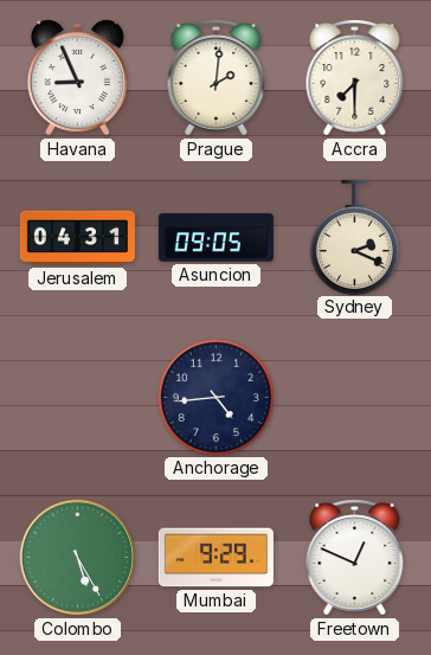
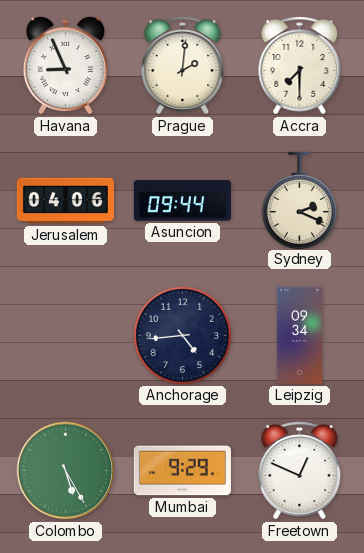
Jerusalem: 04:31 -> 04:06
Asuncion: 09:05 -> 09:44
Leipzig: none -> 09:34
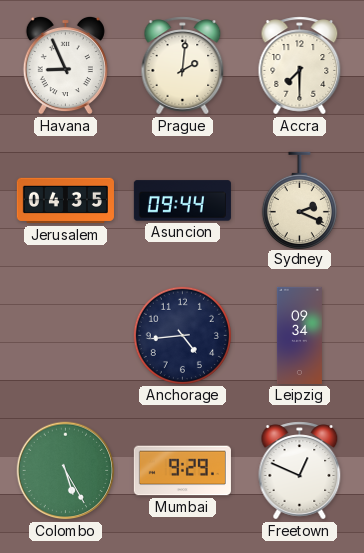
Jerusalem: 04:06 -> 04:35
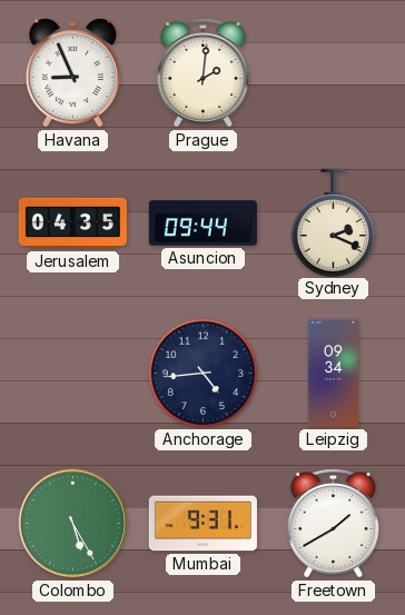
Accra: 7:30 -> none
Mumbai: 9:29 -> 9:31
Freetown: 12:49 -> 1:40
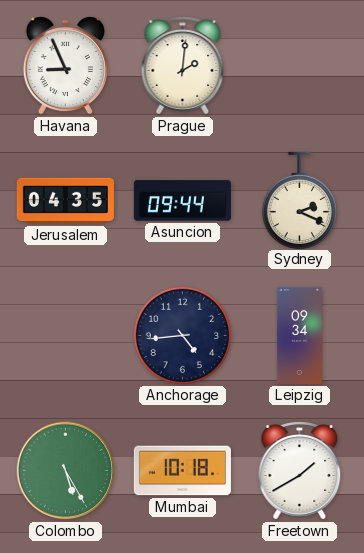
Mumbai: 9:31 -> 10:18
